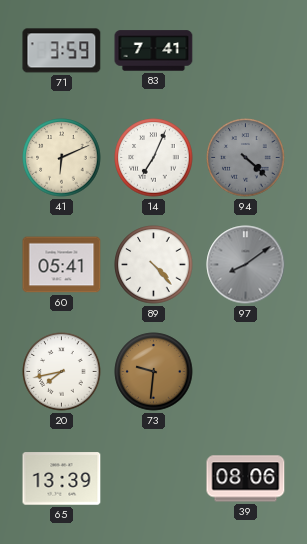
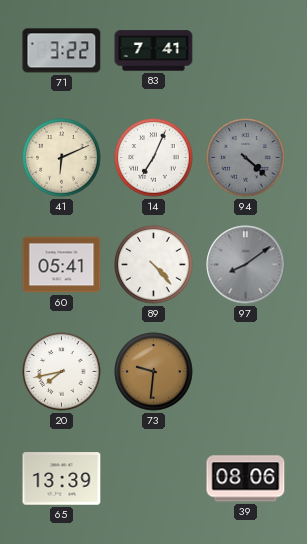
71: 3:59 -> 3:22
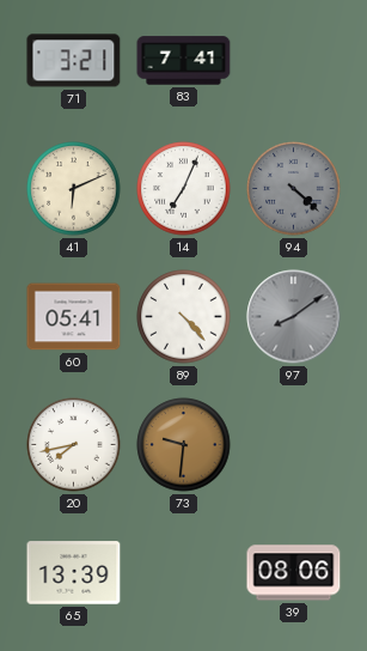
71: 3:22 -> 3:21
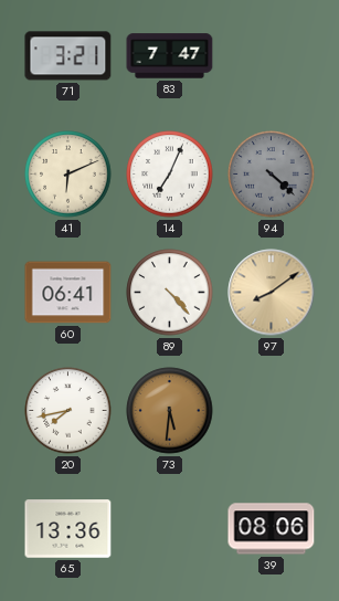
83: 7:41 -> 7:47
60: 05:41 -> 06:41
97 dial: grey -> champagne
73: 9:31 -> 5:31
65: 13:39 -> 13:36
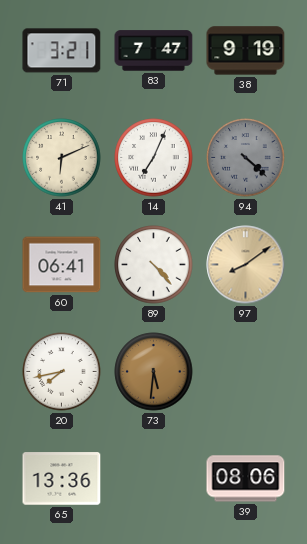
38: none -> 9:19
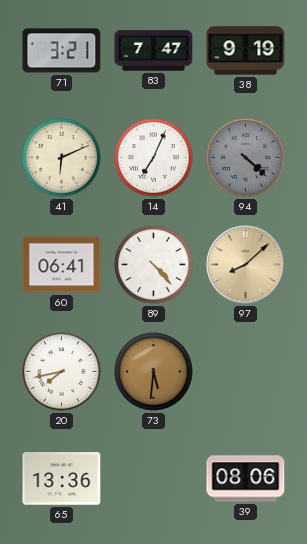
97: 8:09 -> 8:08
